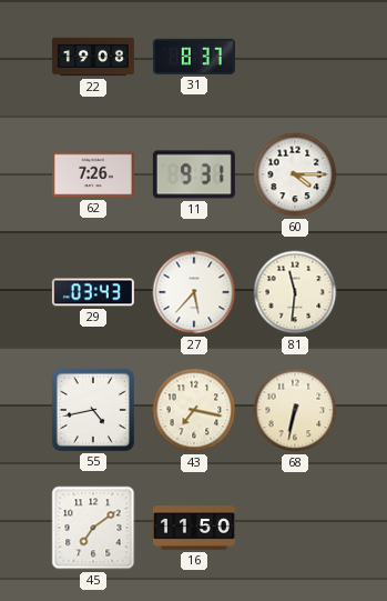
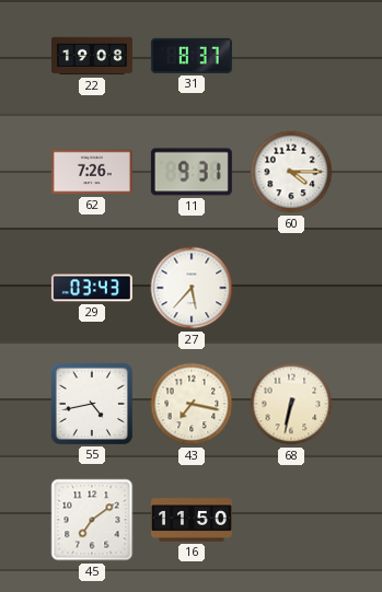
81: 11:31 -> none
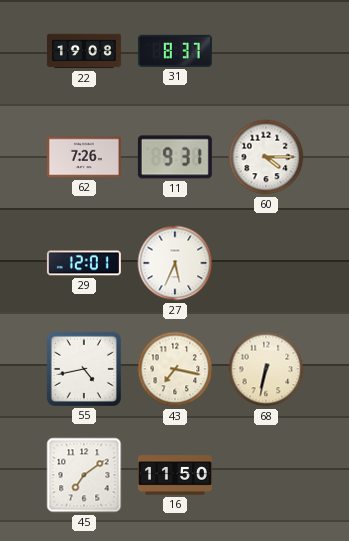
29: 03:43 -> 12:01
27: 5:37 -> 5:34
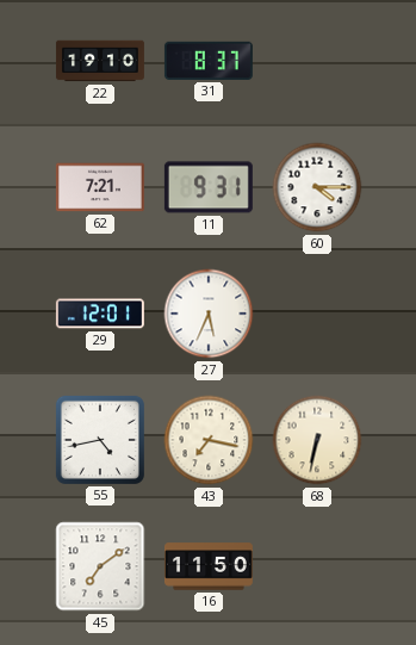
22: 19:08 -> 19:10
62: 7:26 -> 7:21
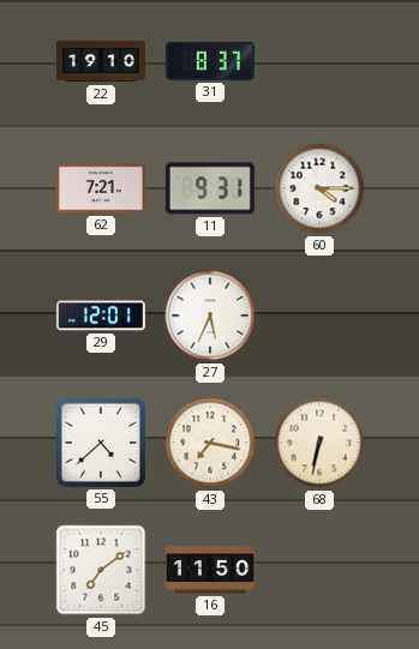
55: 4:43 -> 4:38
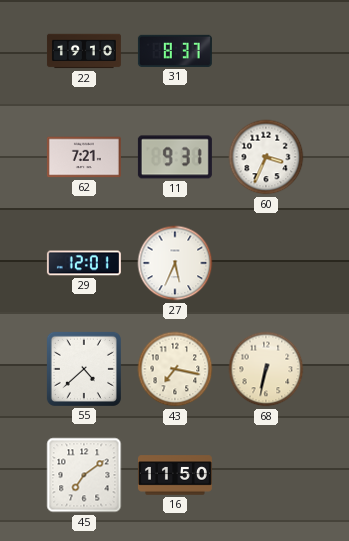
60: 4:15 -> 3:34
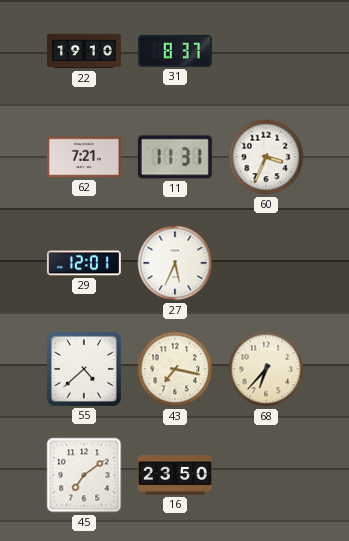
11: 9:31 -> 11:31
68: 6:32 -> 6:37
16: 11:50 -> 23:50
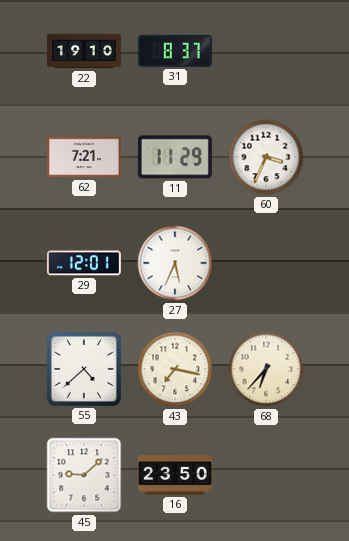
11: 11:31 -> 11:29
45: 7:09 -> 9:08
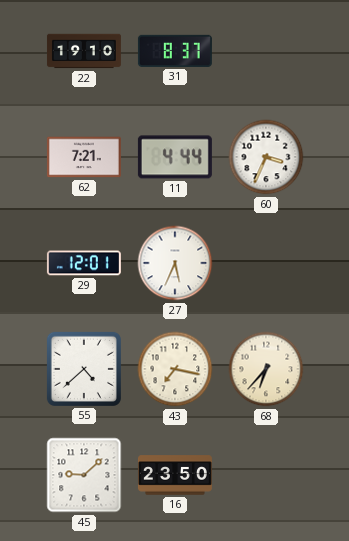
11: 11:29 -> 4:44
